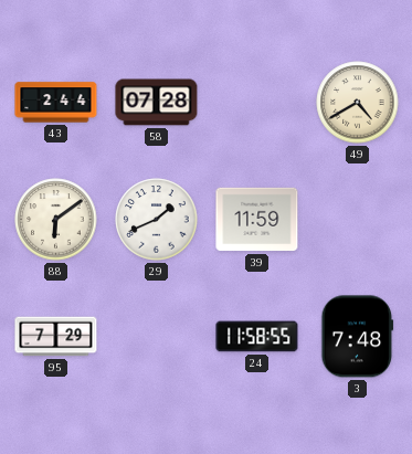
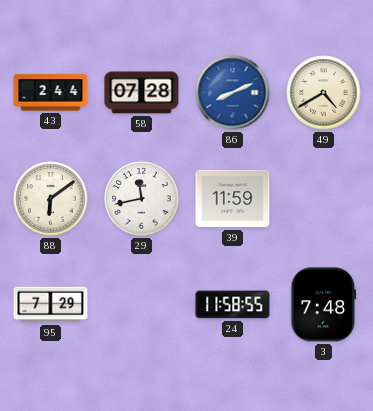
86: none -> 8:11
29: 1:41 -> 11:43
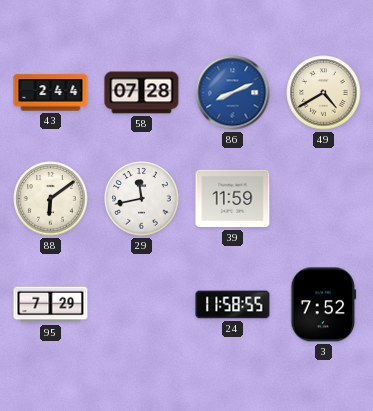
3: 7:48 -> 7:52
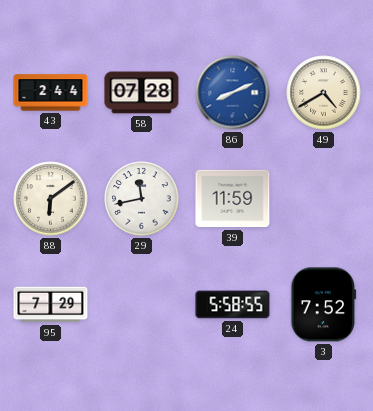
24: 11:58 -> 5:58
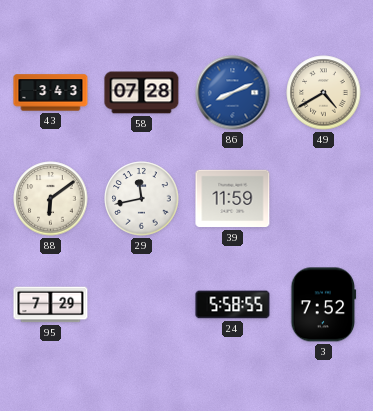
43: 2:44 -> 3:43
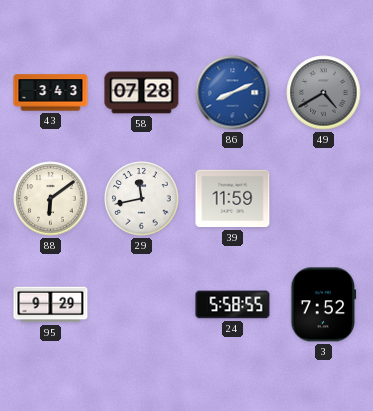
49 dial: cream -> grey
95: 7:29 -> 9:29
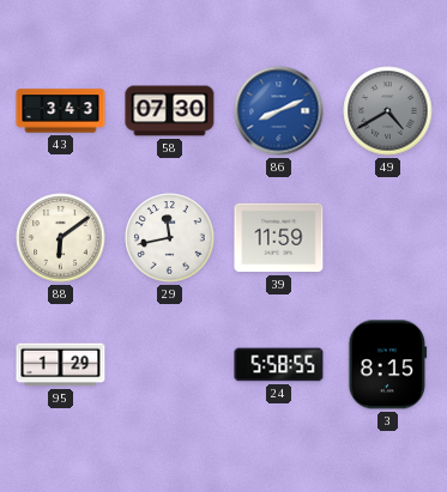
58: 07:28 -> 07:30
95: 9:29 -> 1:29
3: 7:52 -> 8:15
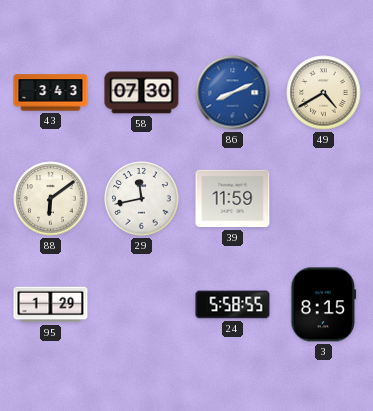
49 dial: grey -> cream
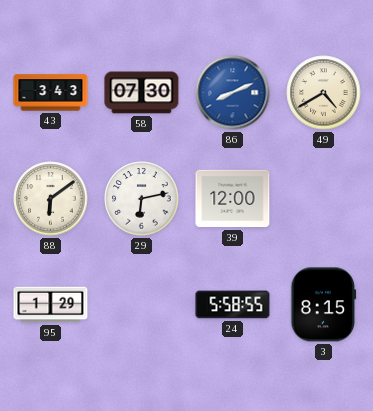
29: 11:43 -> 6:13
39: 11:59 -> 12:00
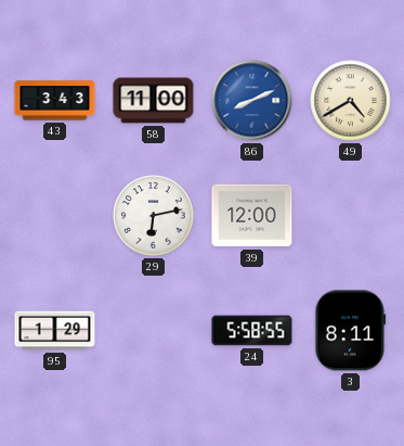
58: 07:30 -> 11:00
88: 6:09 -> none
3: 8:15 -> 8:11
